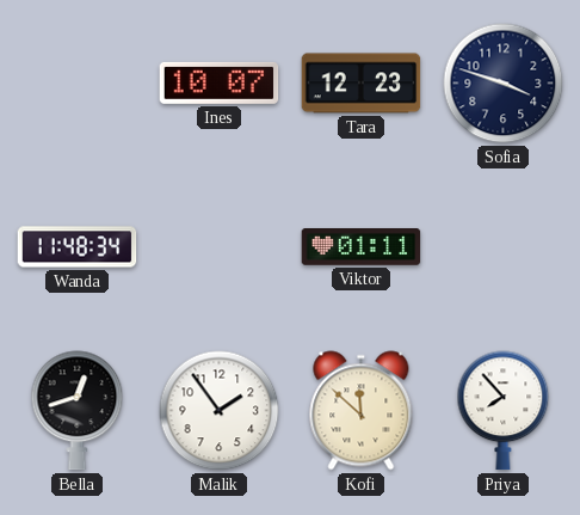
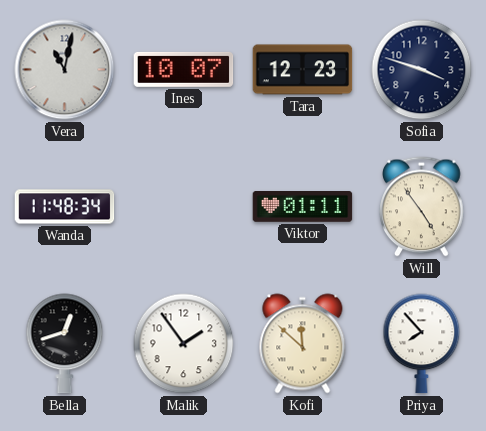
Vera: none -> 11:02
Will: none -> 4:54
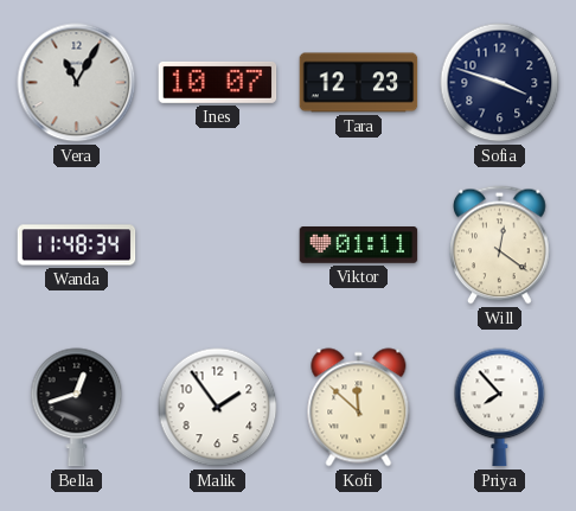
Vera: 11:02 -> 11:05
Will: 4:54 -> 12:21
